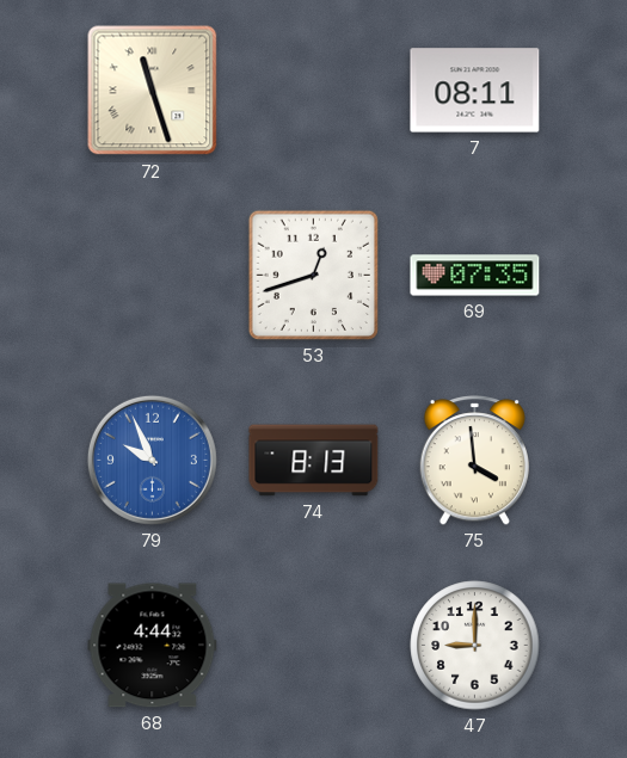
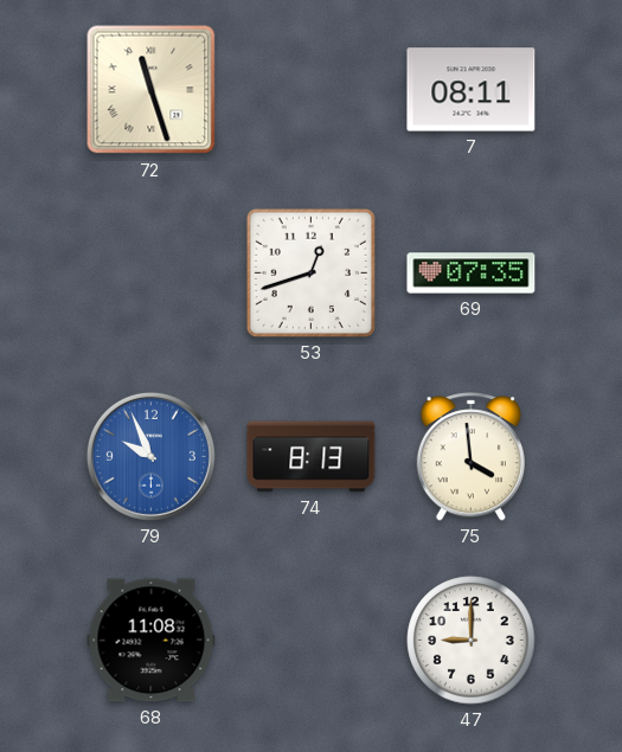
68: 4:44 -> 11:08
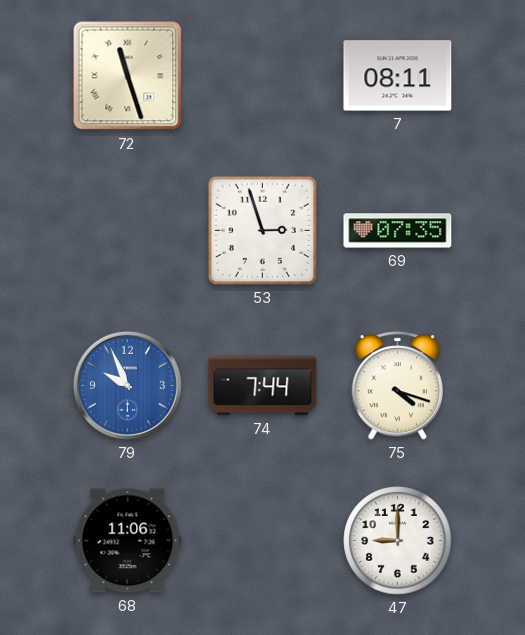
53: 12:42 -> 2:57
74: 8:13 -> 7:44
75: 3:59 -> 4:18
68: 11:08 -> 11:06
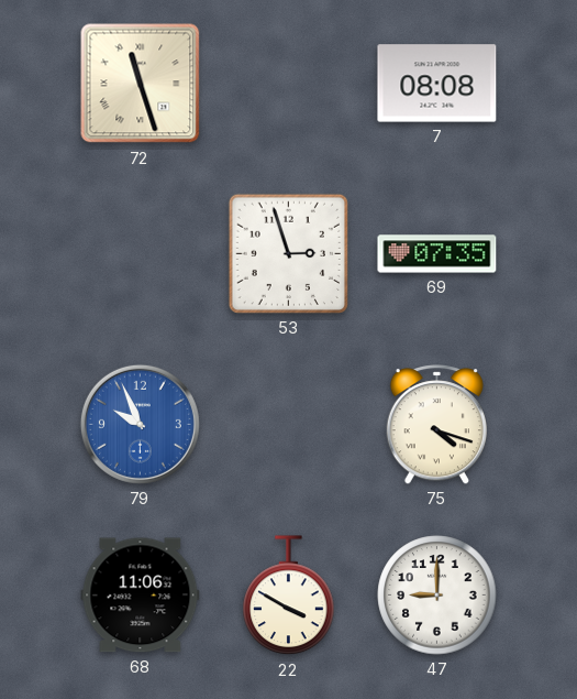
7: 08:11 -> 08:08
74: 7:44 -> none
22: none -> 3:50
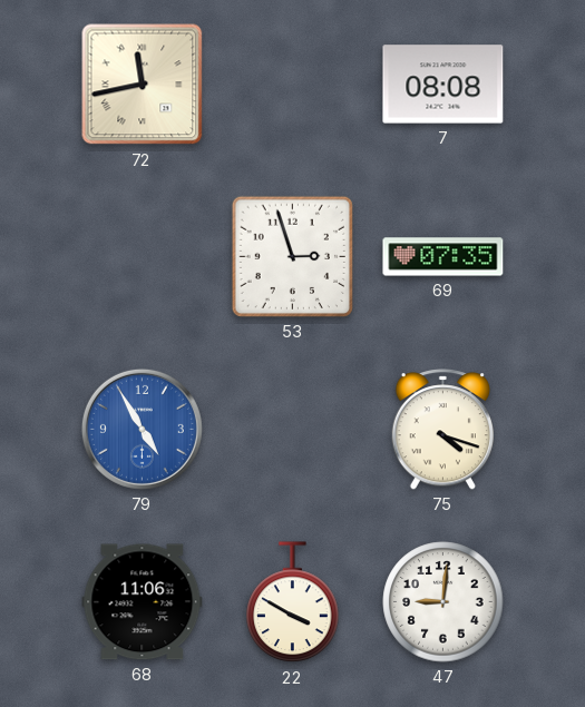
72: 11:27 -> 11:43
79: 9:56 -> 4:55
47: 9:00 -> 9:01
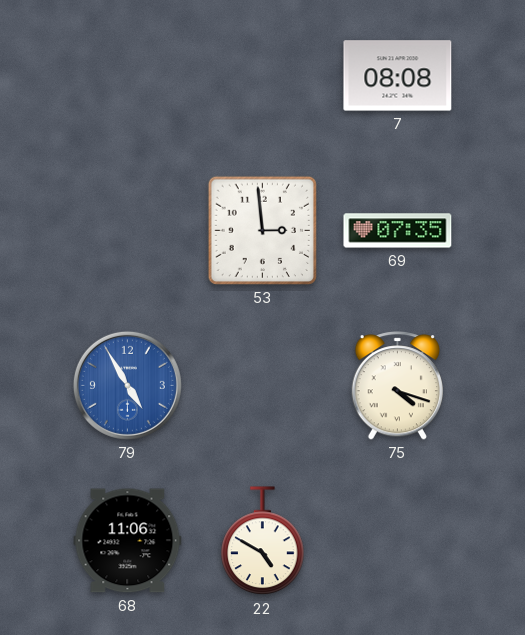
72: 11:43 -> none
53: 2:57 -> 2:59
22: 3:50 -> 4:50
47: 9:01 -> none
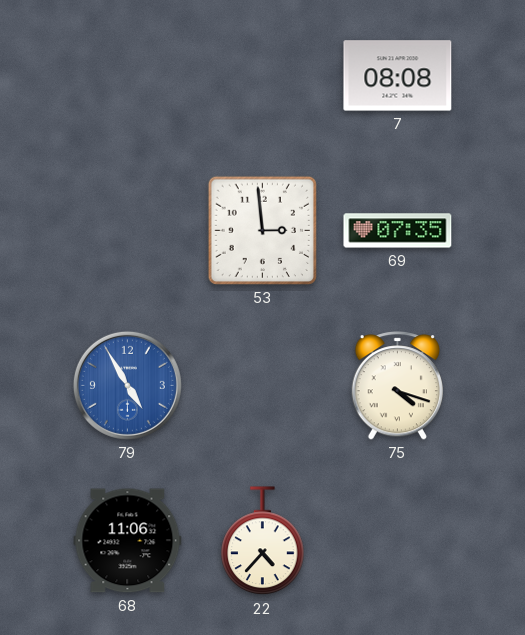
22: 4:50 -> 4:37
